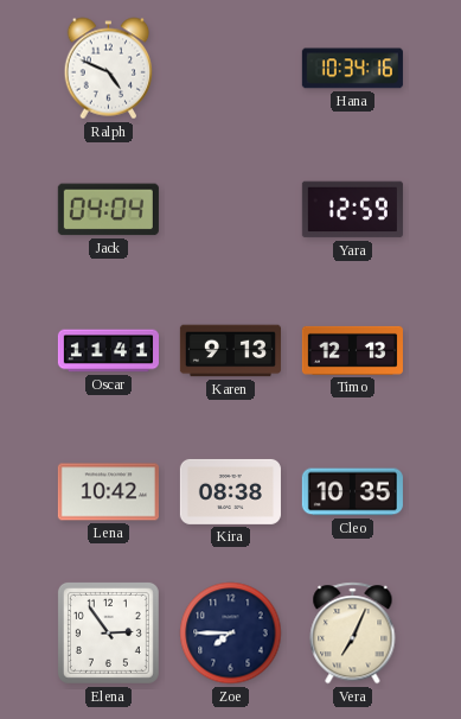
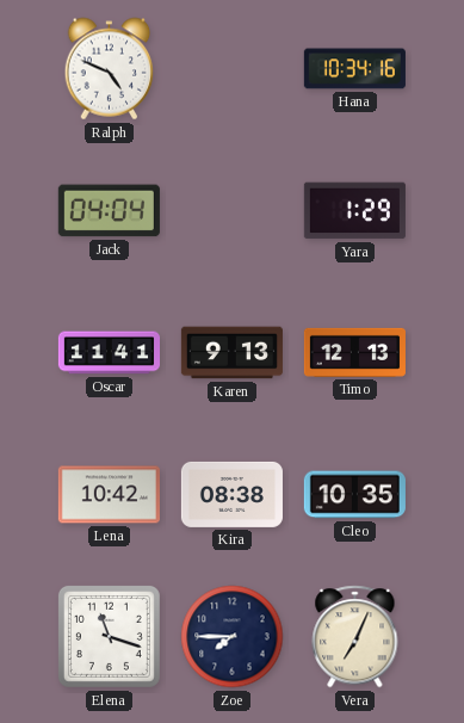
Yara: 12:59 -> 1:29
Elena: 2:54 -> 11:18
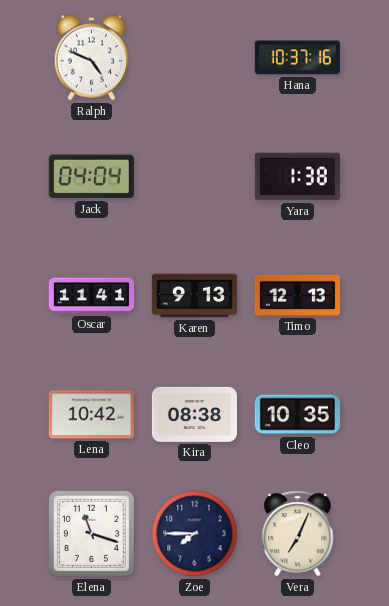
Hana: 10:34 -> 10:37
Yara: 1:29 -> 1:38
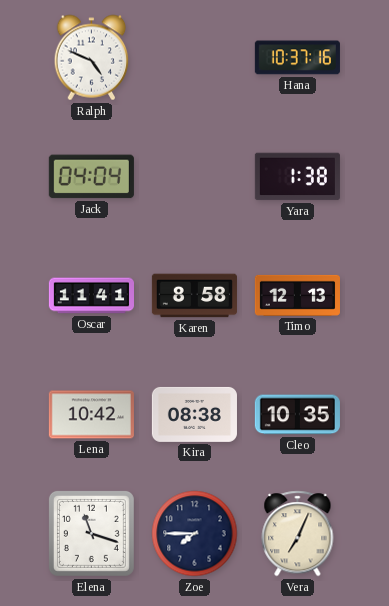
Karen: 9:13 -> 8:58
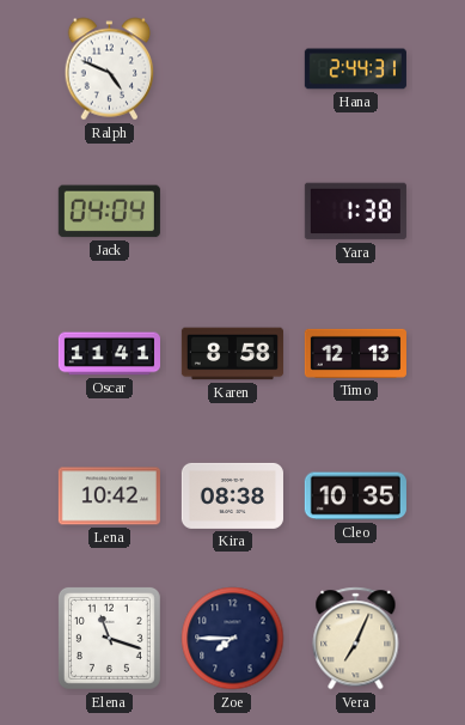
Hana: 10:37 -> 2:44
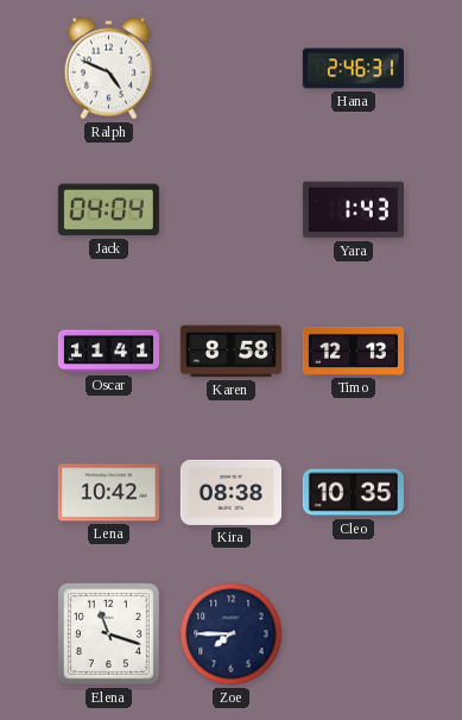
Hana: 2:44 -> 2:46
Yara: 1:38 -> 1:43
Vera: 7:04 -> none
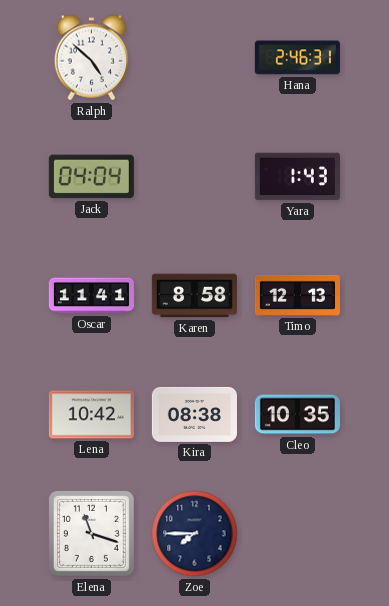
Ralph: 4:49 -> 4:52
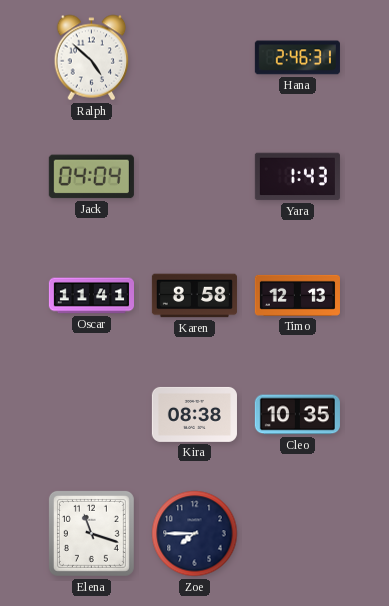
Lena: 10:42 -> none
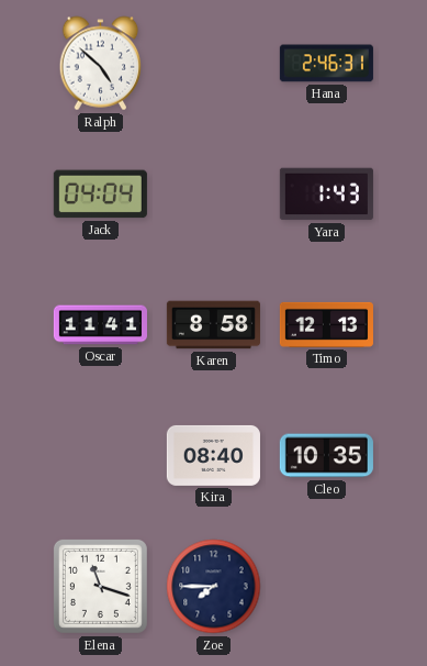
Kira: 08:38 -> 08:40
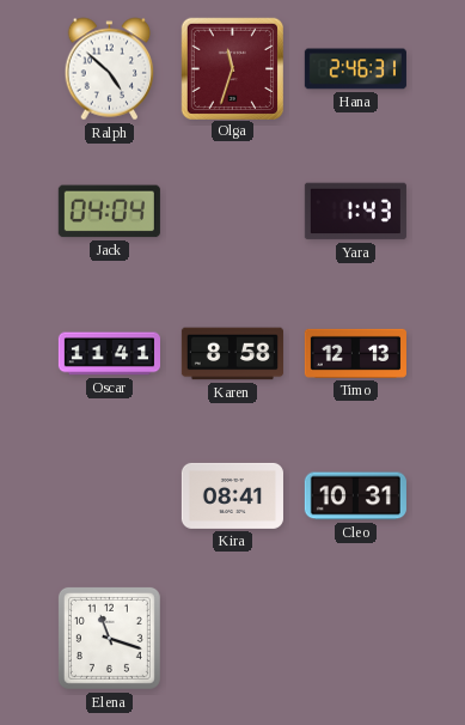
Olga: none -> 11:33
Kira: 08:40 -> 08:41
Cleo: 10:35 -> 10:31
Zoe: 7:45 -> none
